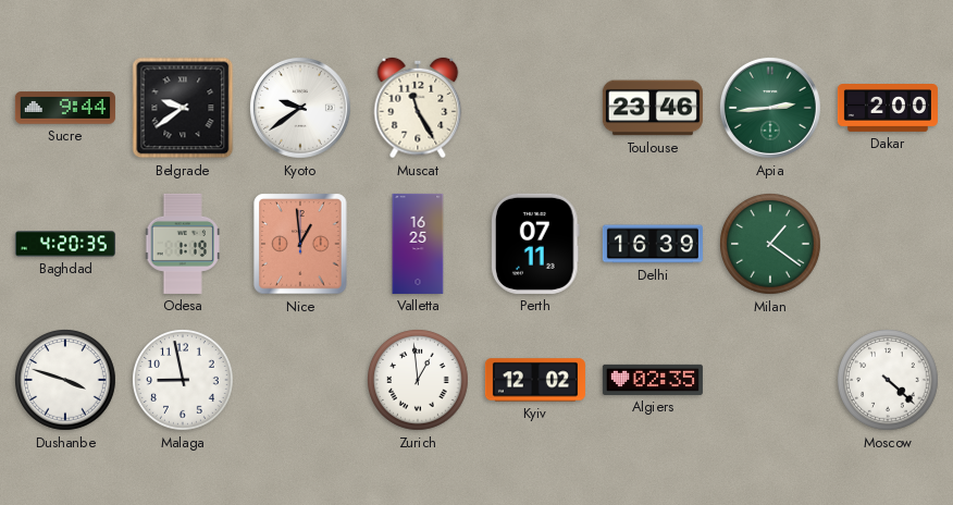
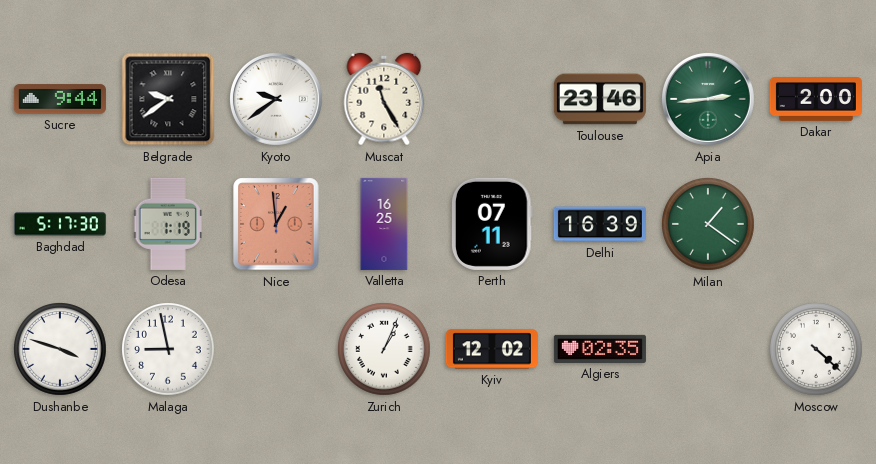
Baghdad: 4:20 -> 5:17
Zurich: 12:59 -> 1:04
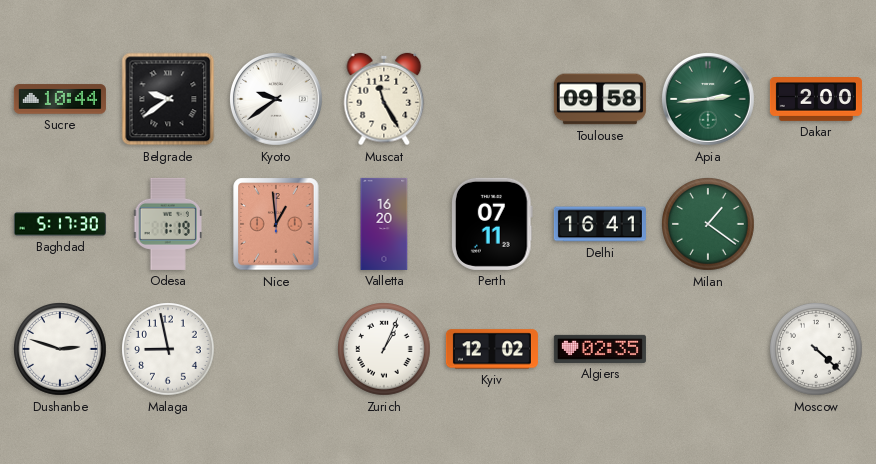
Sucre: 9:44 -> 10:44
Toulouse: 23:46 -> 09:58
Valletta: 16:25 -> 16:20
Delhi: 16:39 -> 16:41
Dushanbe: 3:48 -> 2:48
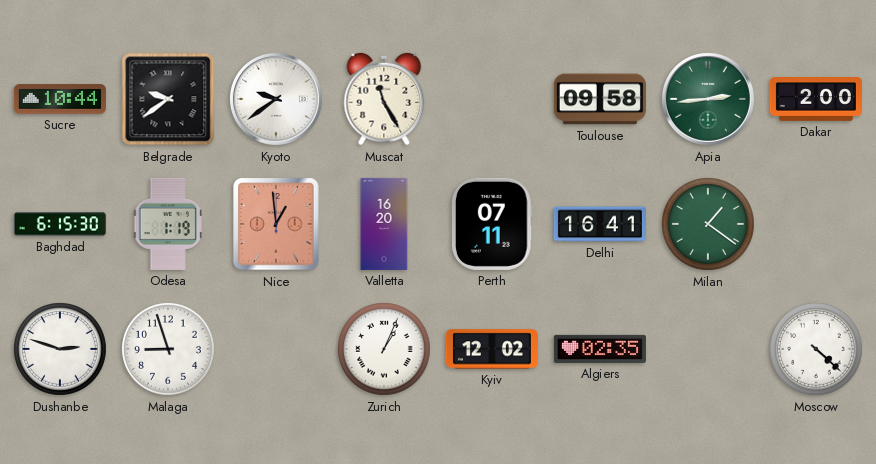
Baghdad: 5:17 -> 6:15
Malaga: 8:58 -> 8:57
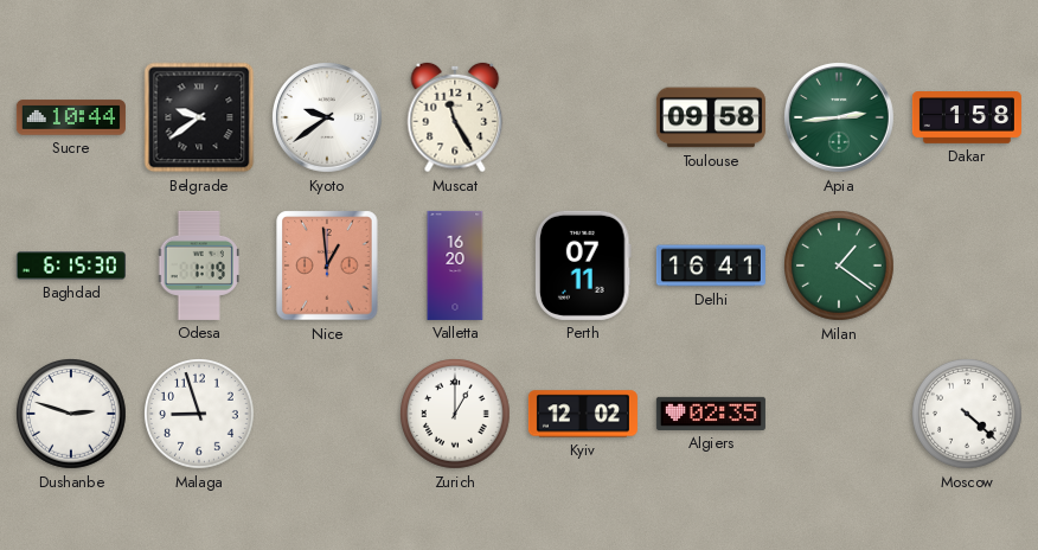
Dakar: 2:00 -> 1:58
Zurich: 1:04 -> 1:00
